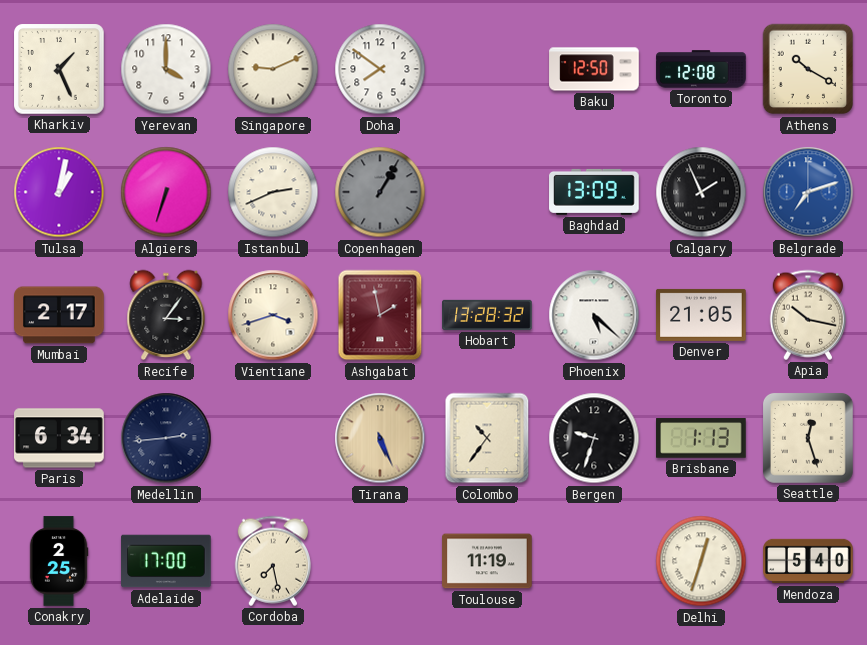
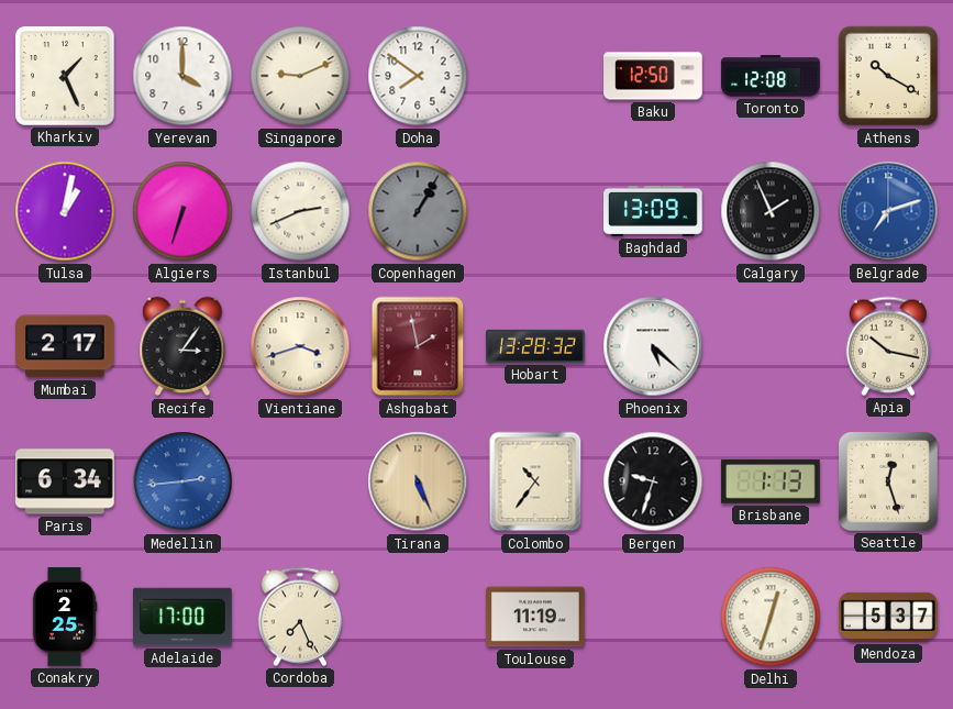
Denver: 21:05 -> none
Medellin dial: navy -> blue
Cordoba: 7:28 -> 7:26
Mendoza: 5:40 -> 5:37
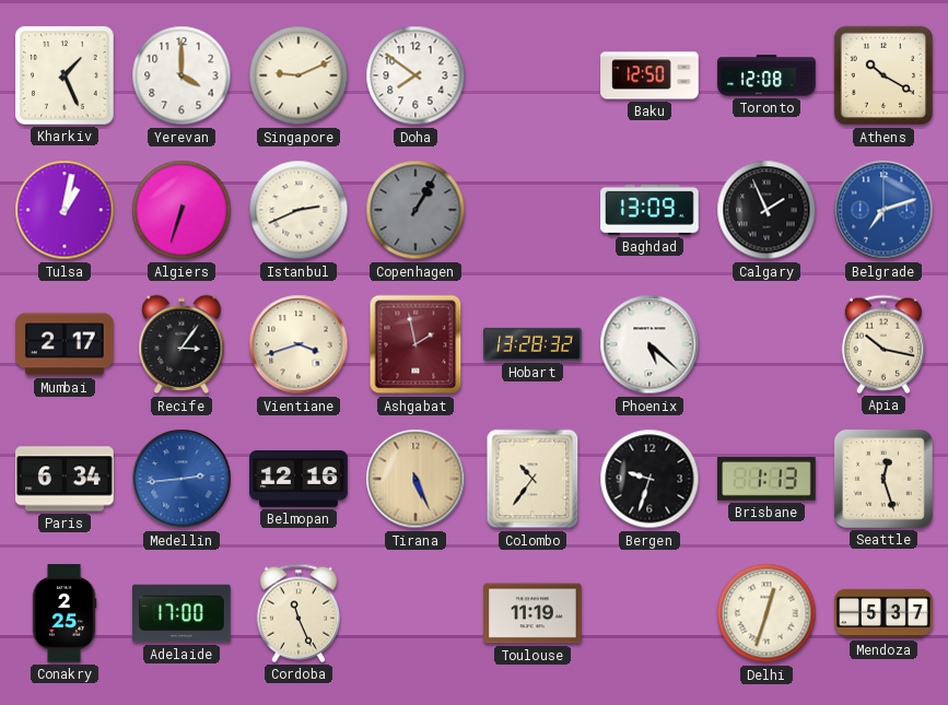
Belmopan: none -> 12:16
Cordoba: 7:26 -> 11:26
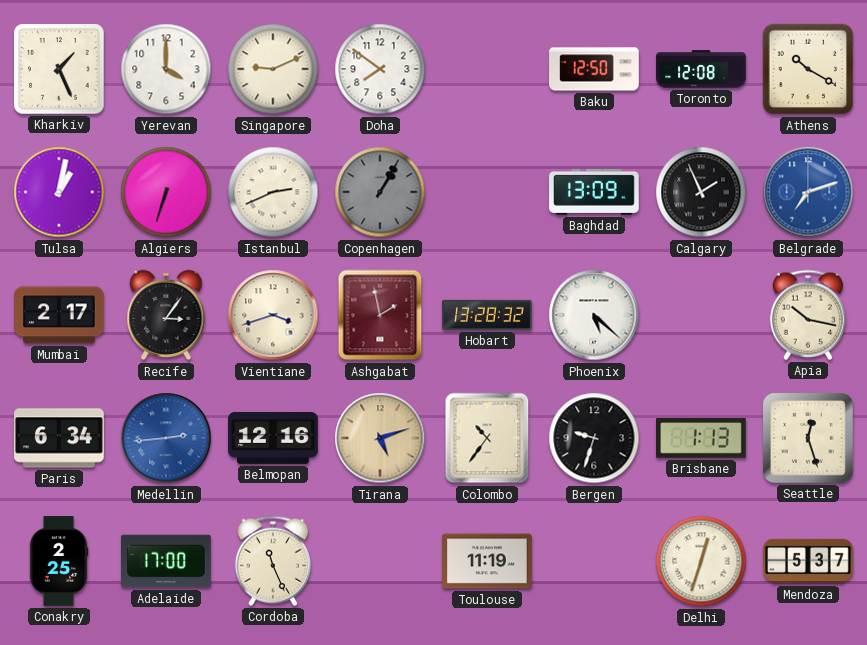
Tirana: 5:26 -> 5:12
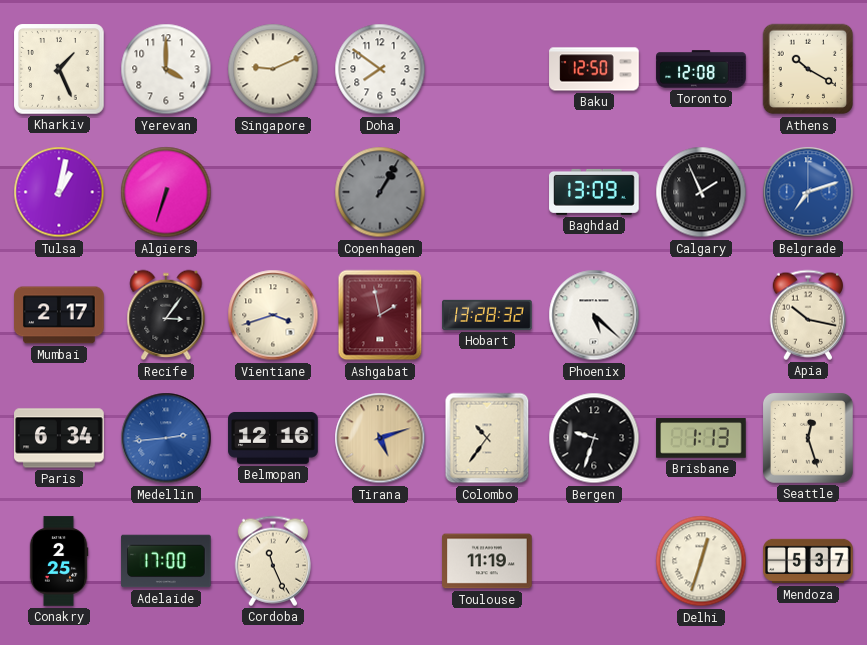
Istanbul: 2:41 -> none
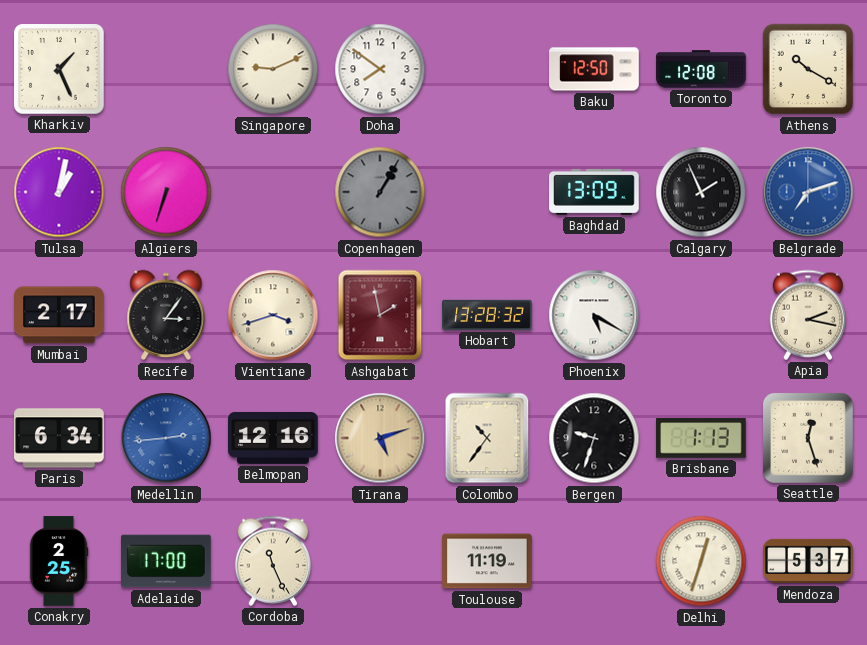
Yerevan: 4:00 -> none
Phoenix: 5:22 -> 5:20
Apia: 10:17 -> 2:17
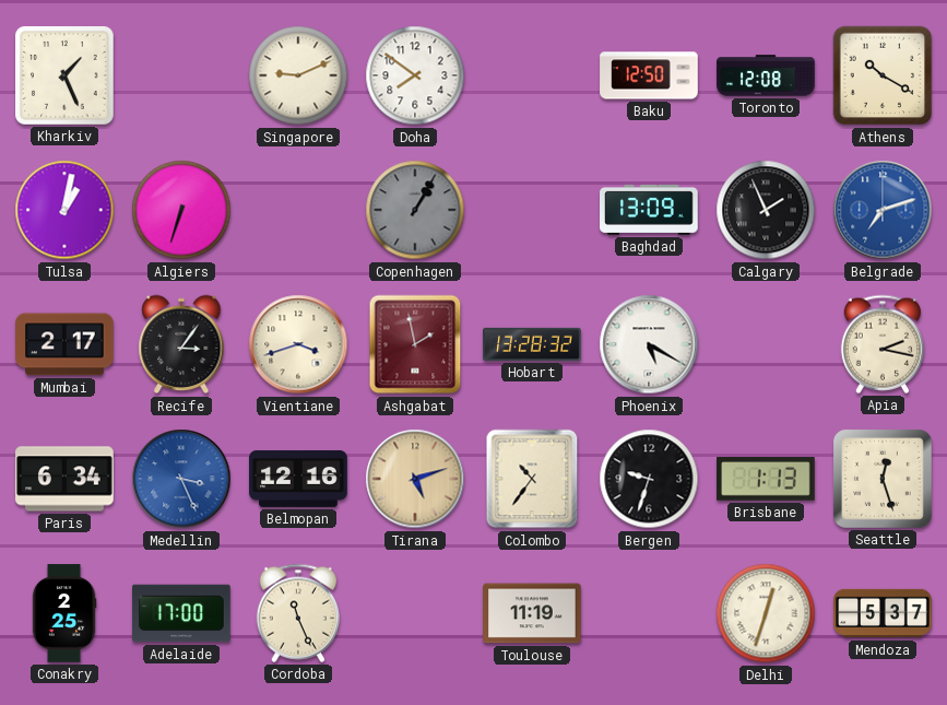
Medellin: 2:44 -> 3:26
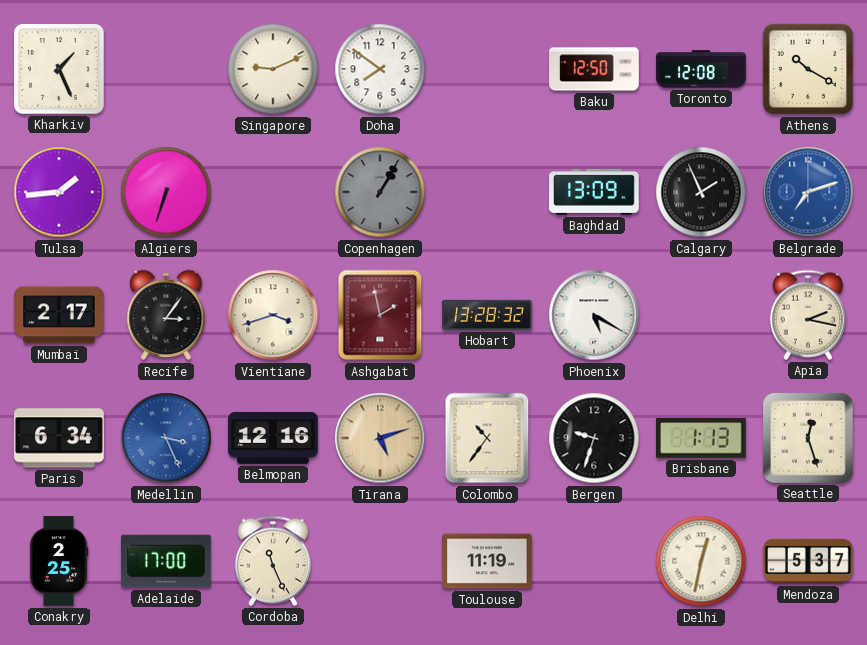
Tulsa: 1:02 -> 1:44
Delhi: 12:33 -> 12:32
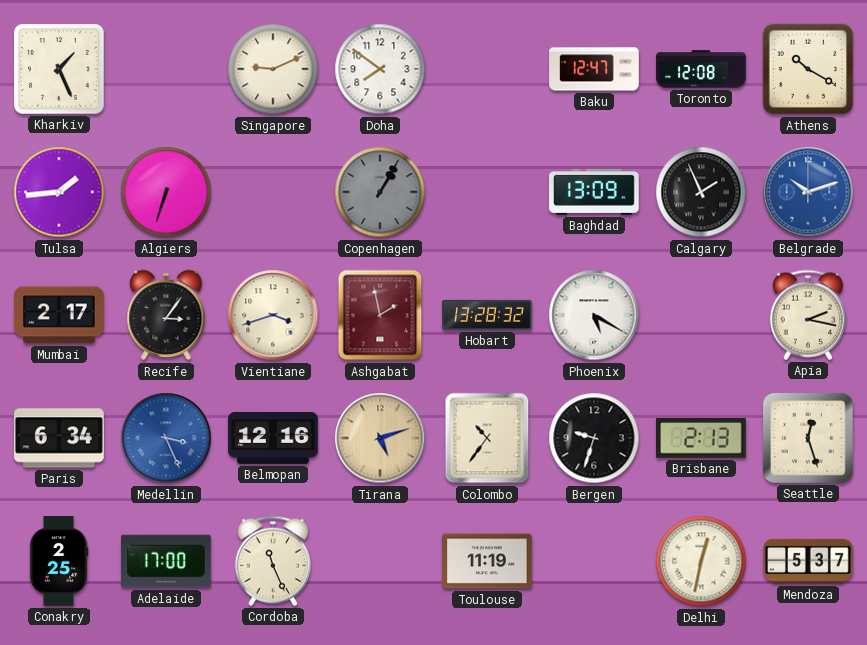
Baku: 12:50 -> 12:47
Belgrade: 7:12 -> 10:12
Brisbane: 1:13 -> 2:13
